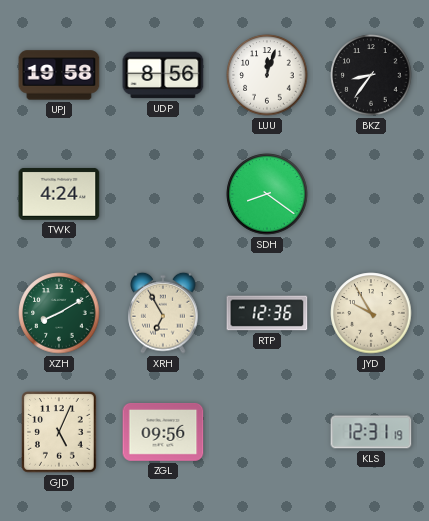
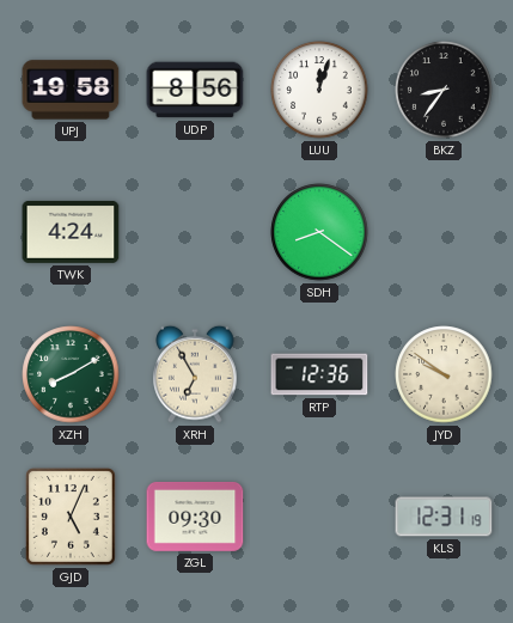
JYD: 9:55 -> 9:51
ZGL: 09:56 -> 09:30
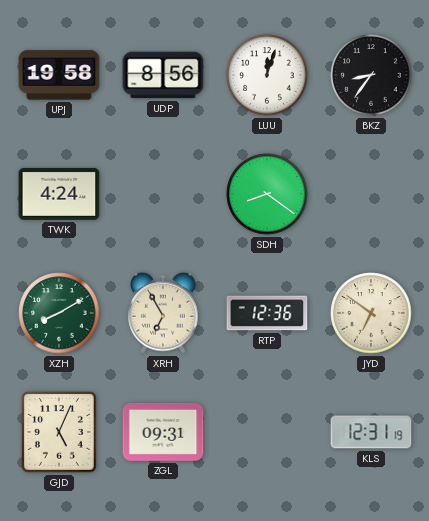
JYD: 9:51 -> 6:51
ZGL: 09:30 -> 09:31
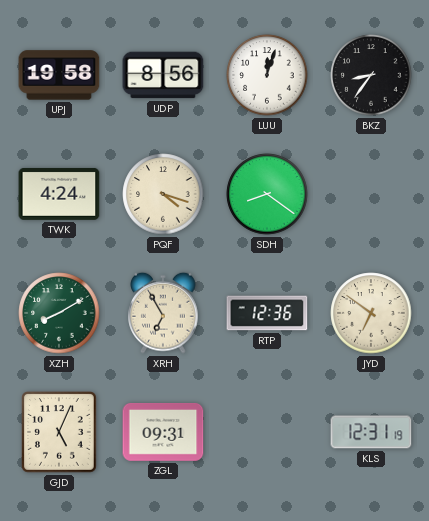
PQF: none -> 4:18
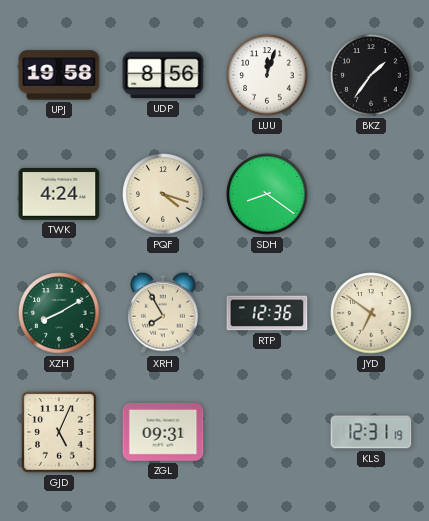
BKZ: 8:36 -> 1:36
XRH: 6:55 -> 7:55
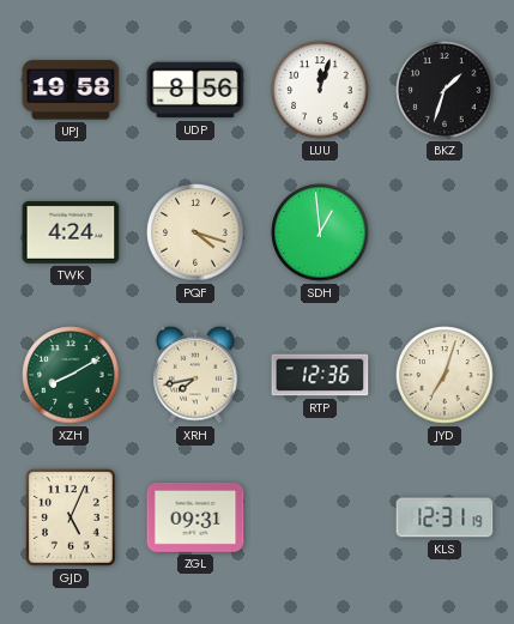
BKZ: 1:36 -> 1:33
SDH: 8:21 -> 12:59
XRH: 7:55 -> 7:43
JYD: 6:51 -> 7:03
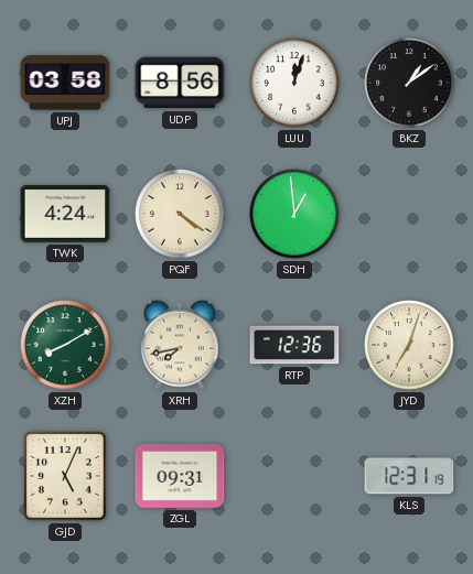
UPJ: 19:58 -> 03:58
BKZ: 1:33 -> 1:09
PQF: 4:18 -> 4:21
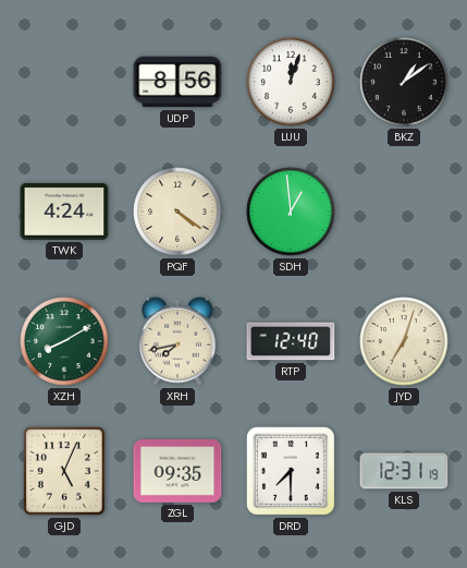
UPJ: 03:58 -> none
RTP: 12:36 -> 12:40
ZGL: 09:31 -> 09:35
DRD: none -> 7:30
